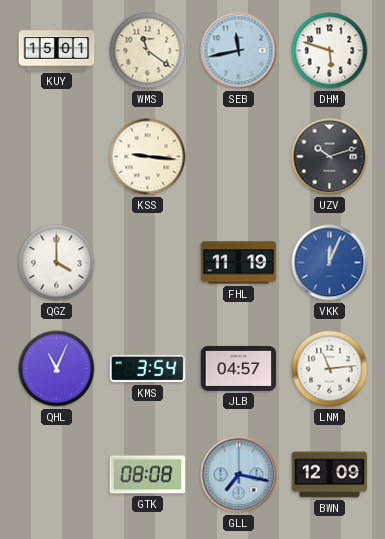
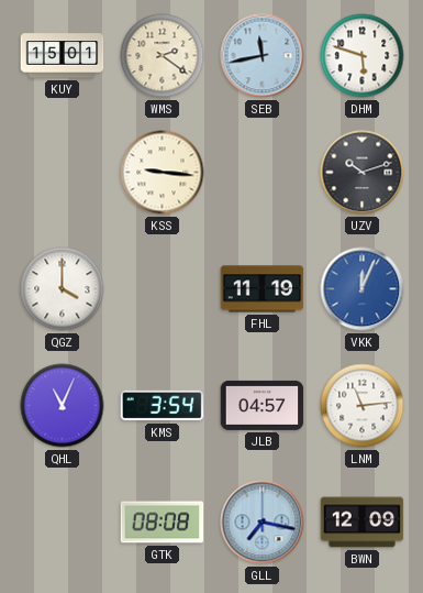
WMS: 11:21 -> 2:21
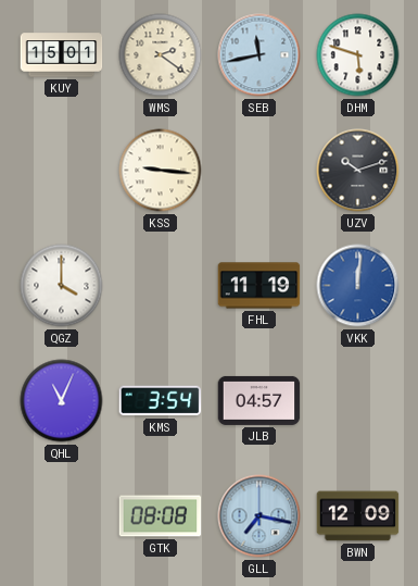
VKK: 12:04 -> 12:01
LNM: 11:14 -> none
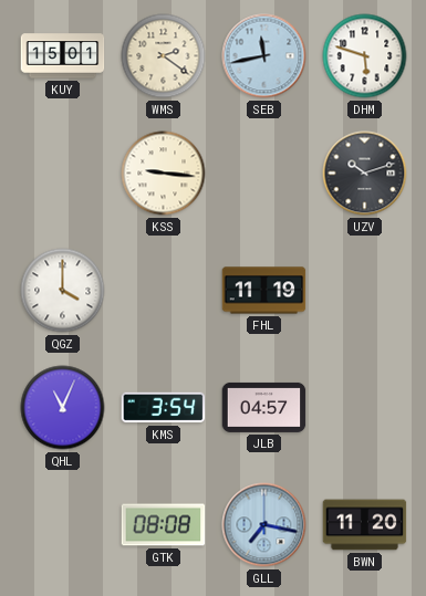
VKK: 12:01 -> none
BWN: 12:09 -> 11:20
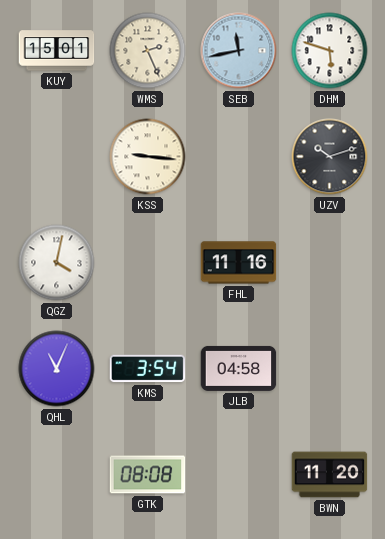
WMS: 2:21 -> 2:26
QGZ: 4:00 -> 4:02
FHL: 11:19 -> 11:16
JLB: 04:57 -> 04:58
GLL: 7:17 -> none
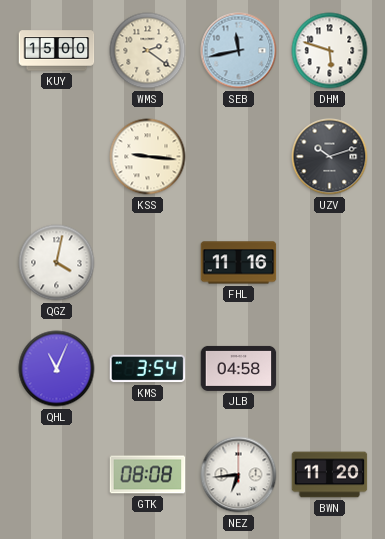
KUY: 15:01 -> 15:00
WMS: 2:26 -> 2:21
NEZ: none -> 6:44
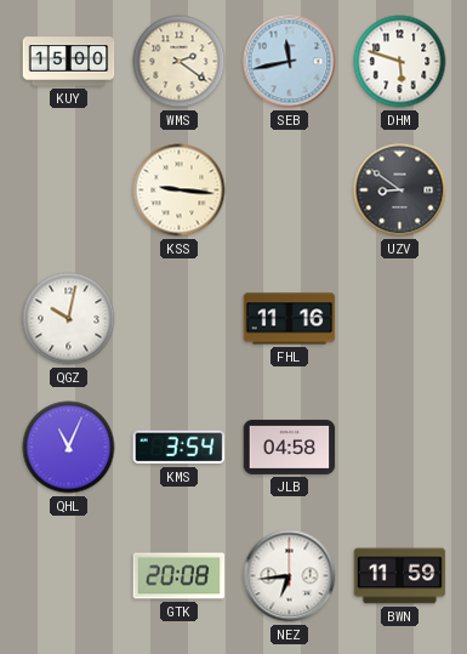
UZV: 10:12 -> 8:51
QGZ: 4:02 -> 10:02
GTK: 08:08 -> 20:08
BWN: 11:20 -> 11:59
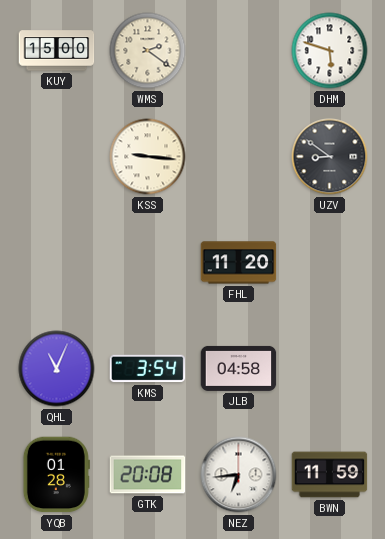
SEB: 11:43 -> none
QGZ: 10:02 -> none
FHL: 11:16 -> 11:20
YQB: none -> 01:28
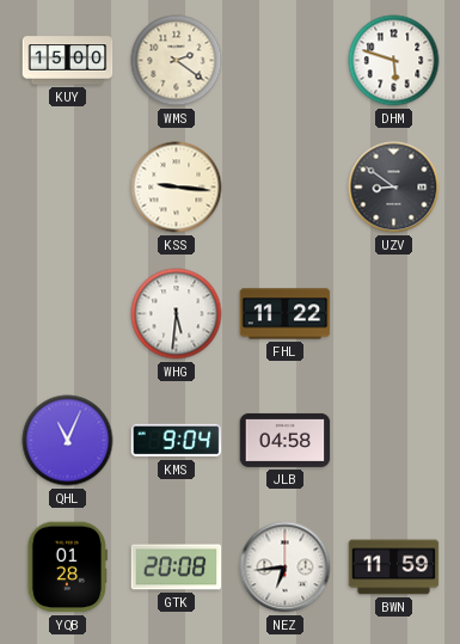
WHG: none -> 5:31
FHL: 11:20 -> 11:22
KMS: 3:54 -> 9:04
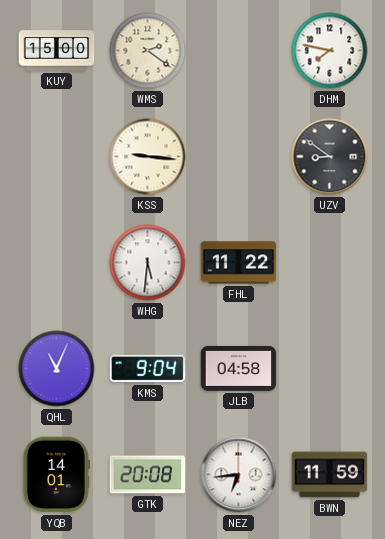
DHM: 5:48 -> 7:47
YQB: 01:28 -> 14:01
